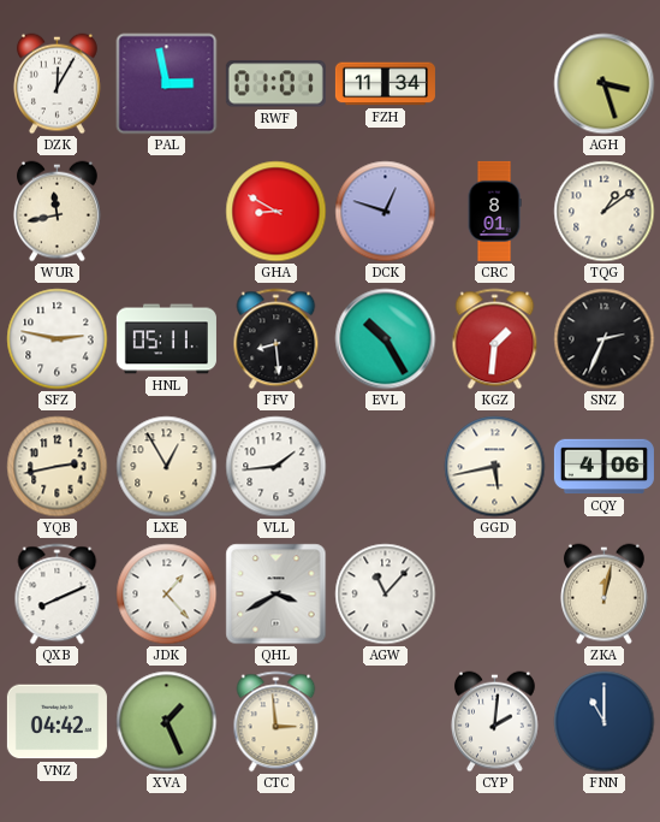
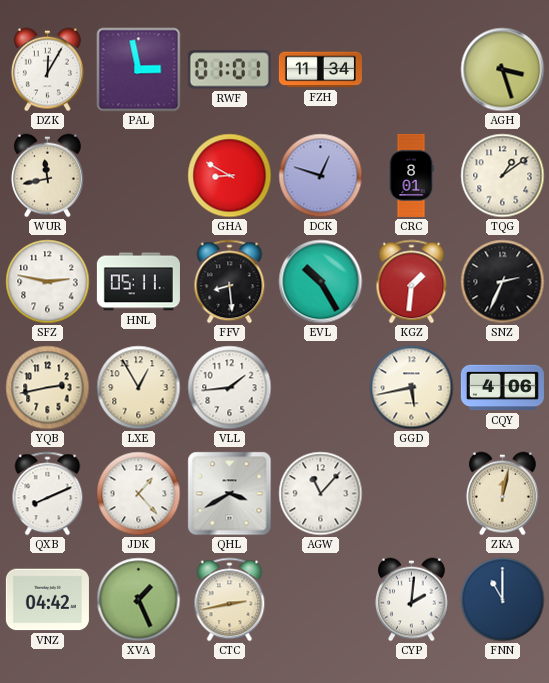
CTC: 2:59 -> 2:43
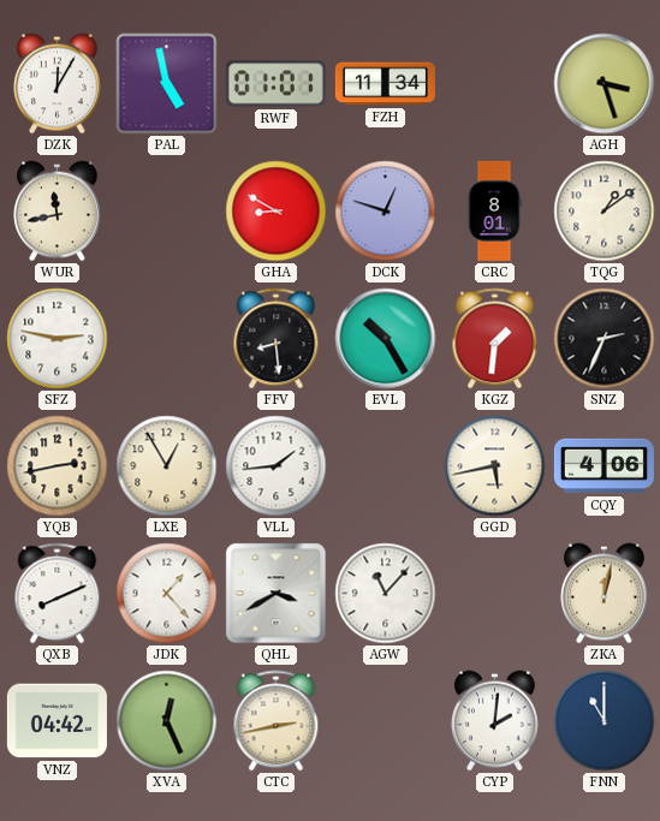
PAL: 2:58 -> 4:58
HNL: 05:11 -> none
XVA: 1:26 -> 12:26
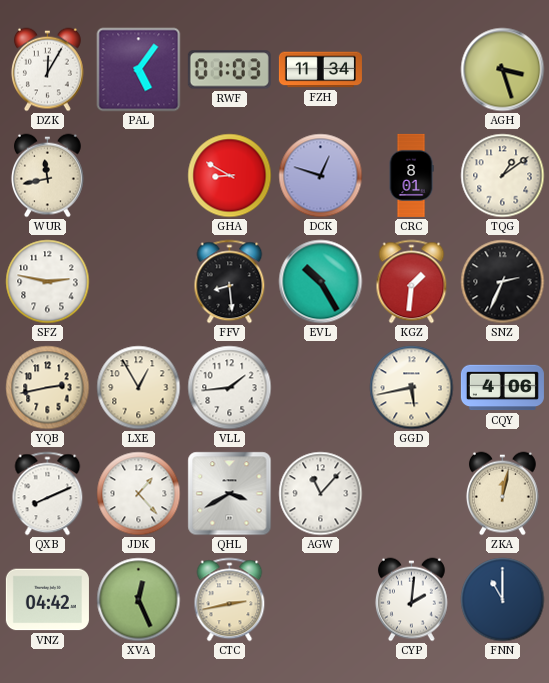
PAL: 4:58 -> 5:06
RWF: 01:01 -> 01:03
